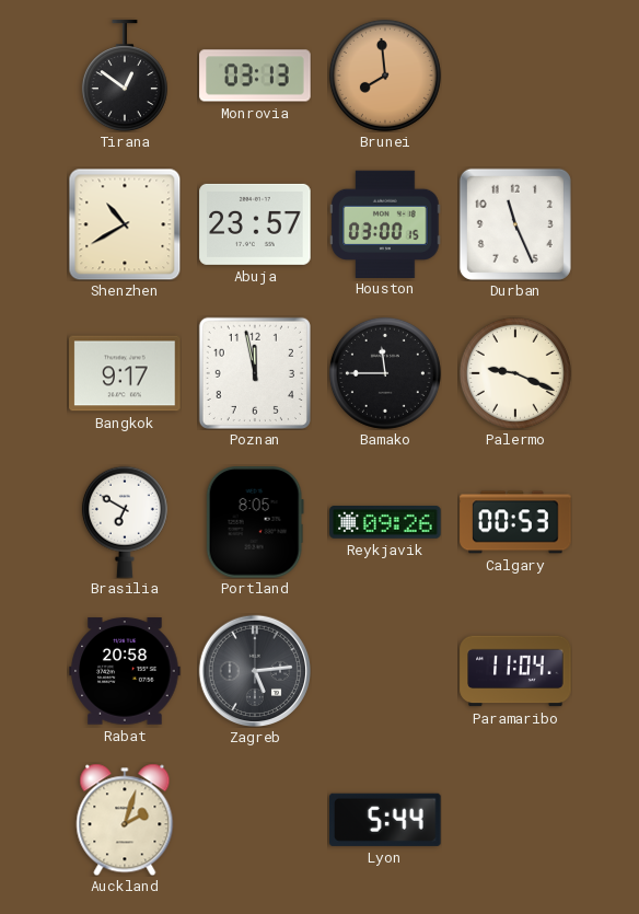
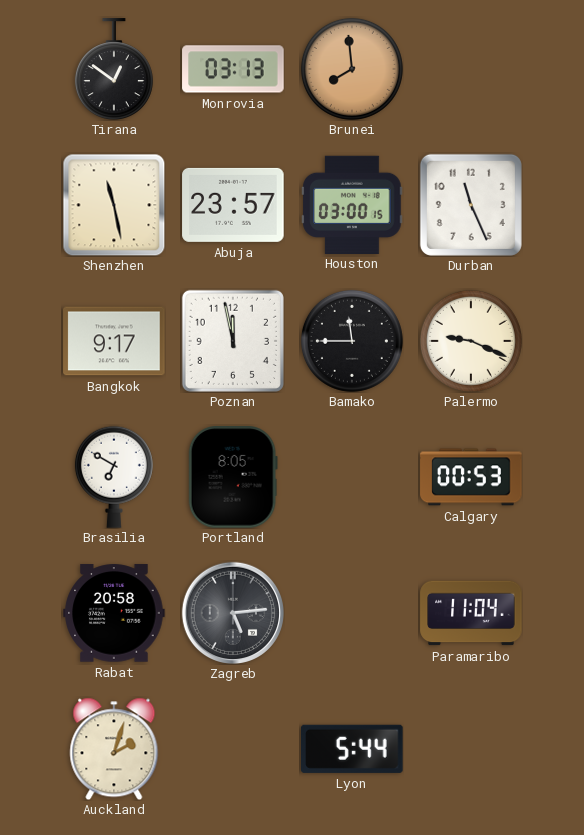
Shenzhen: 10:40 -> 11:28
Reykjavik: 09:26 -> none
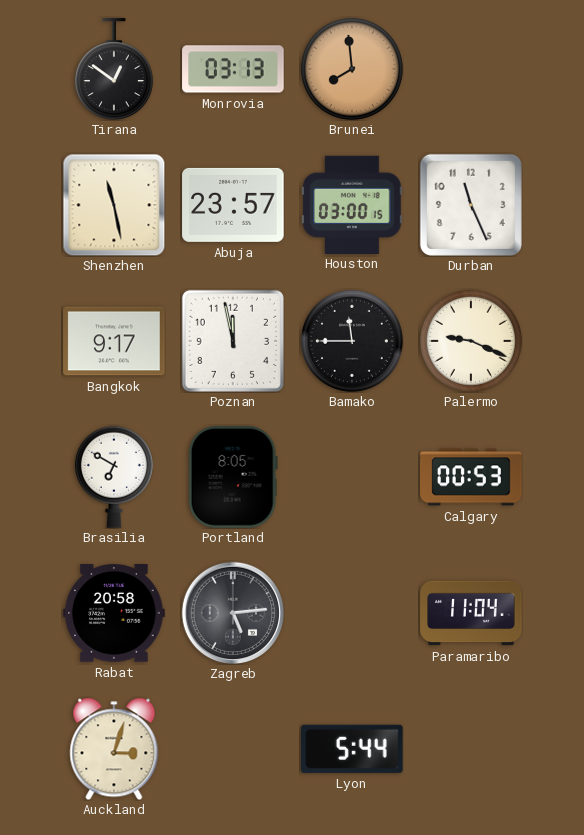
Auckland: 2:03 -> 3:03
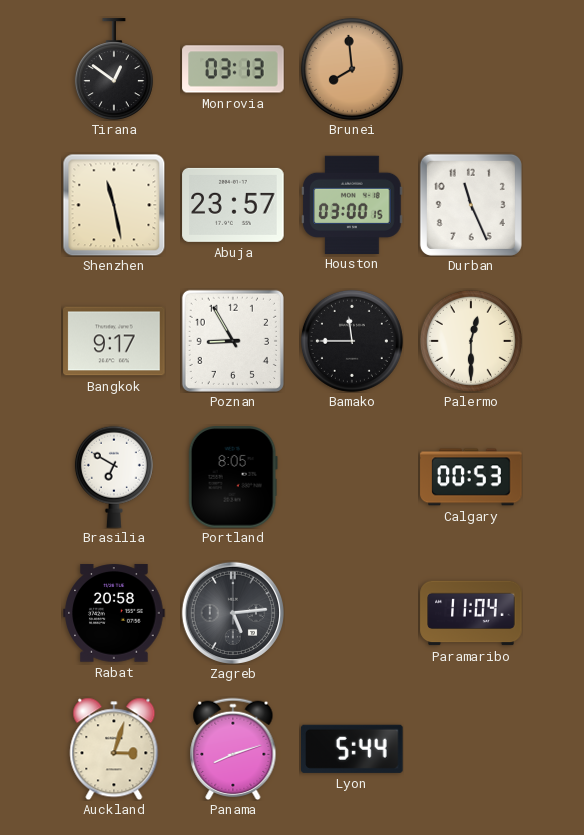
Poznan: 11:58 -> 8:55
Palermo: 9:19 -> 12:30
Panama: none -> 8:12
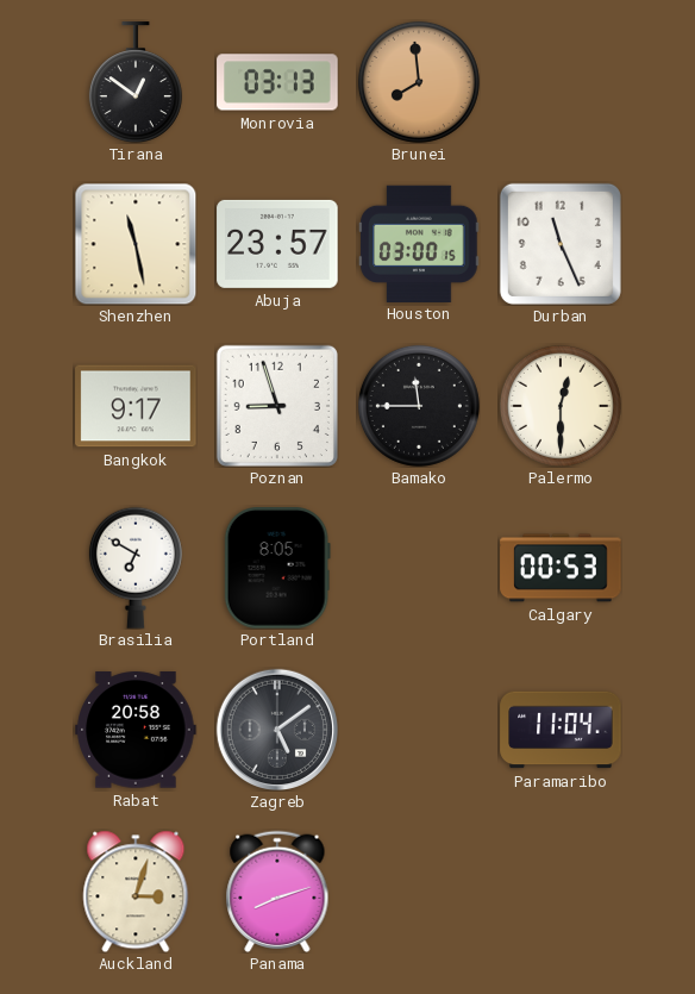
Poznan: 8:55 -> 8:57
Zagreb: 5:14 -> 5:09
Lyon: 5:44 -> none
